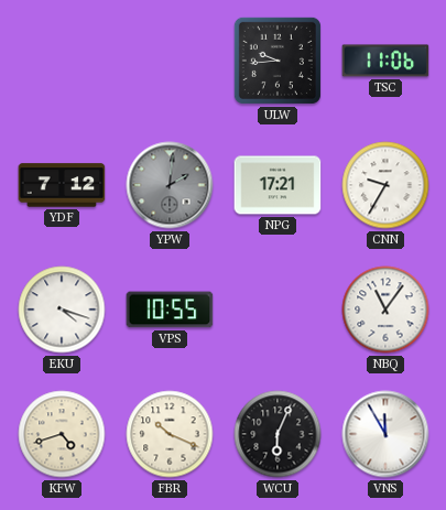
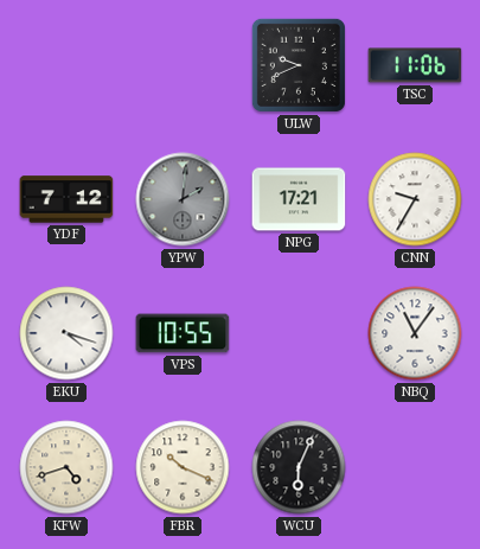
ULW: 9:44 -> 9:41
VNS: 11:55 -> none
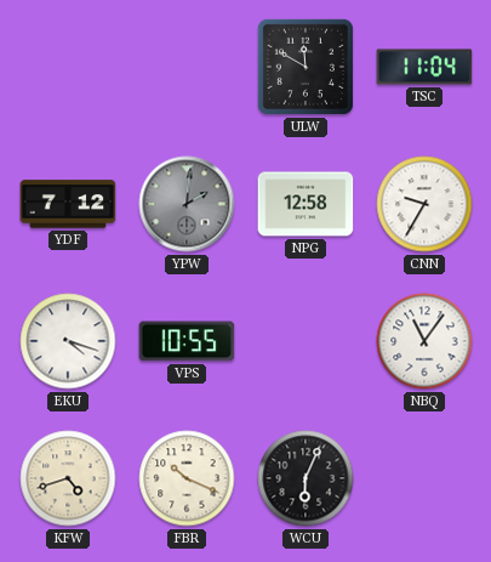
ULW: 9:41 -> 11:50
TSC: 11:06 -> 11:04
NPG: 17:21 -> 12:58
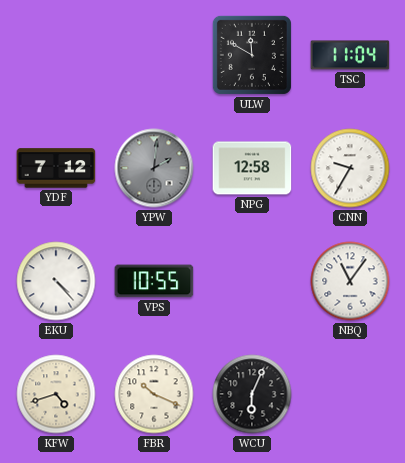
EKU: 4:18 -> 4:23
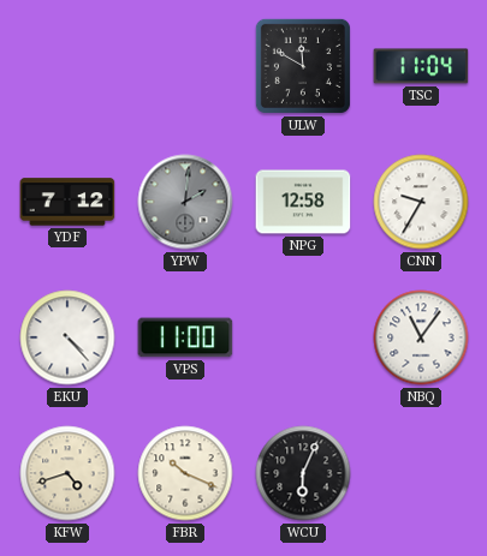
VPS: 10:55 -> 11:00
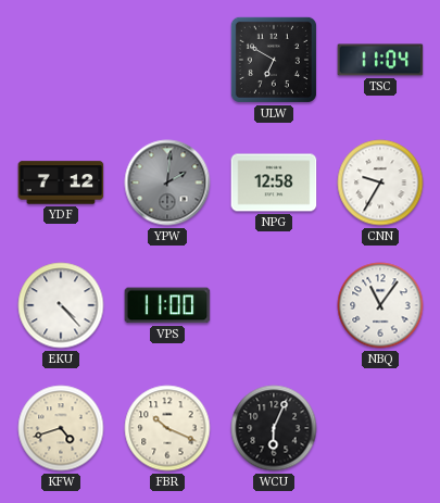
ULW: 11:50 -> 6:50
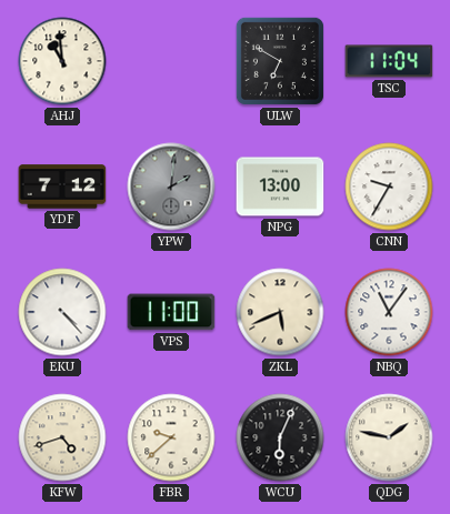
AHJ: none -> 10:59
NPG: 12:58 -> 13:00
ZKL: none -> 5:41
FBR: 10:19 -> 9:38
QDG: none -> 1:47
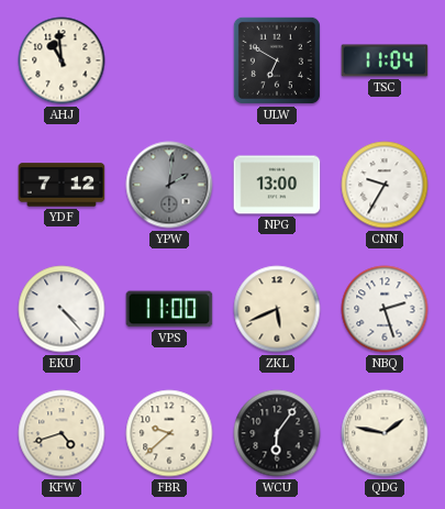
NBQ: 11:06 -> 2:27
WCU: 6:04 -> 6:06
